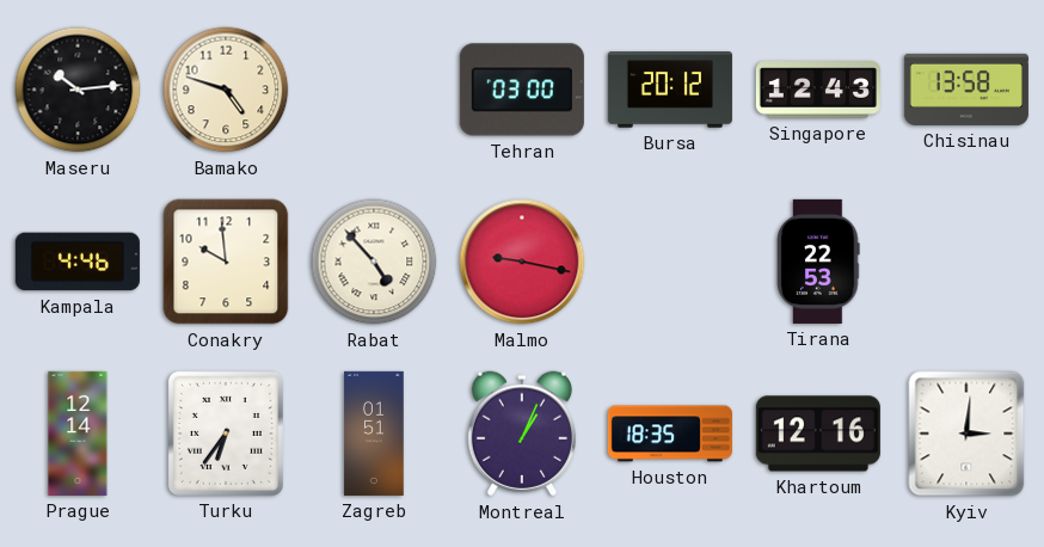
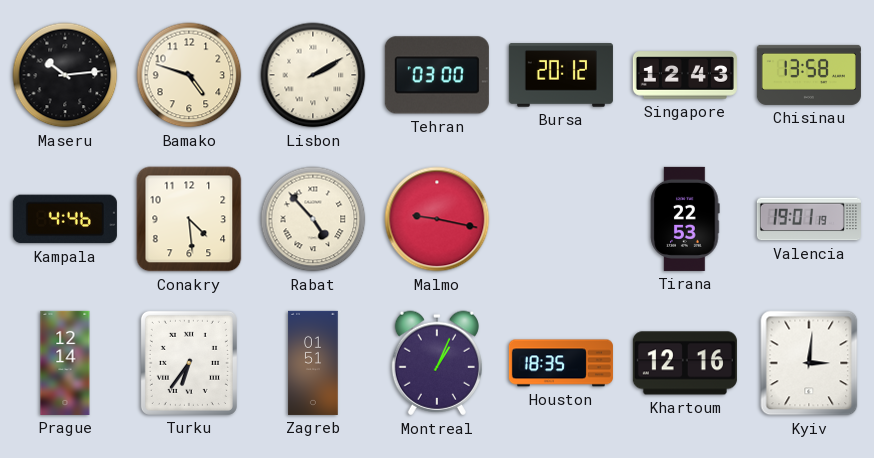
Lisbon: none -> 2:10
Conakry: 9:59 -> 4:29
Valencia: none -> 19:01
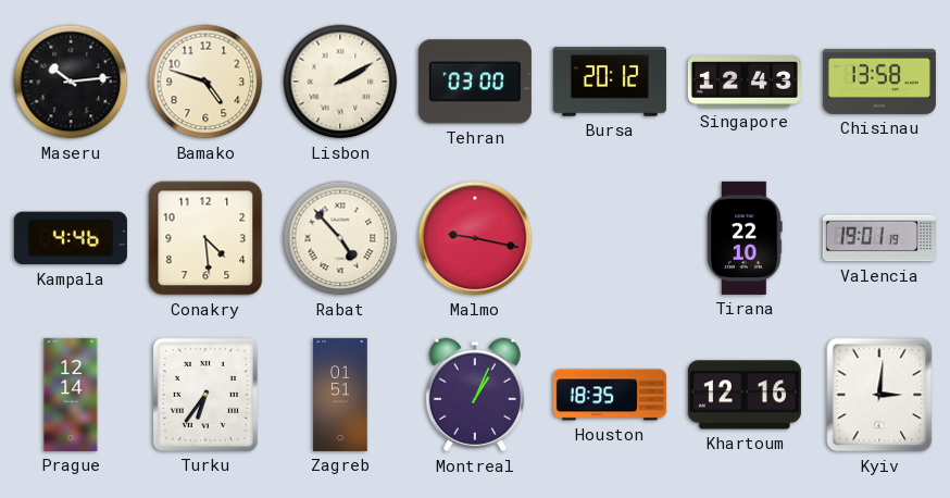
Tirana: 22:53 -> 22:10
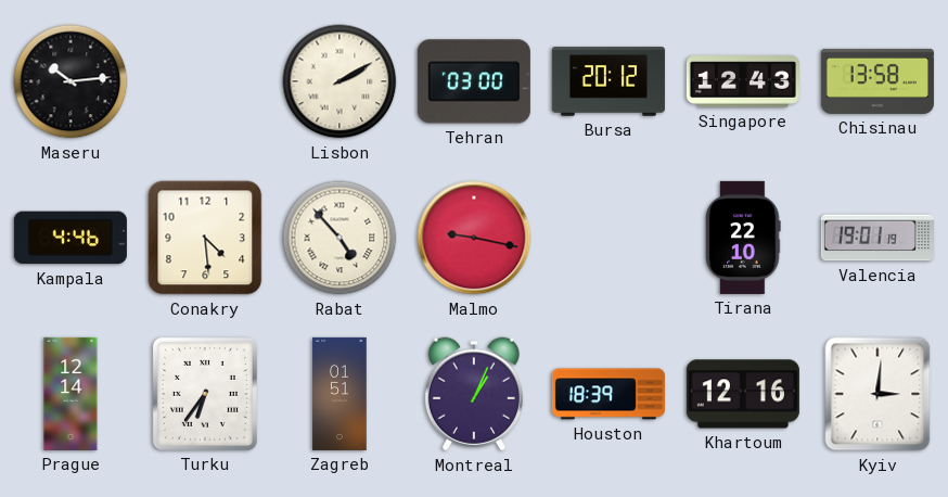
Bamako: 4:48 -> none
Houston: 18:35 -> 18:39
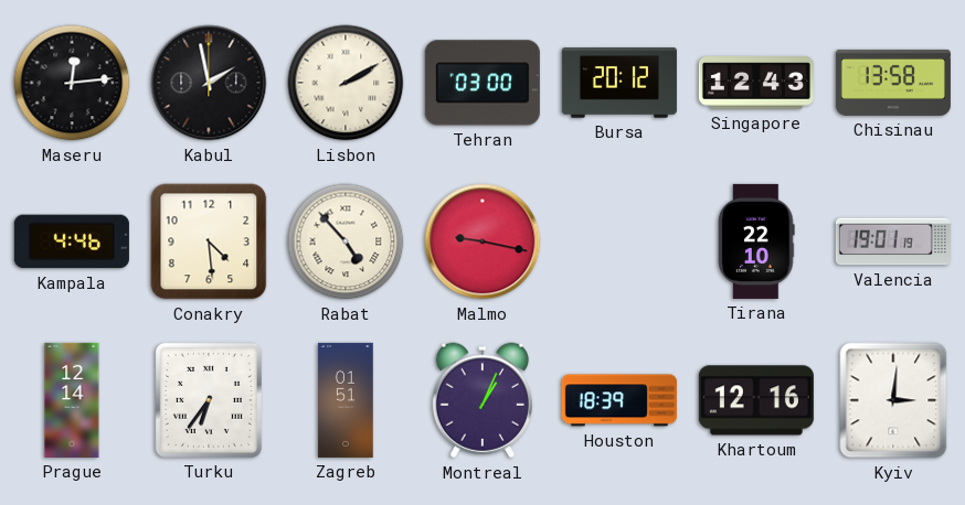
Maseru: 10:14 -> 12:14
Kabul: none -> 1:58
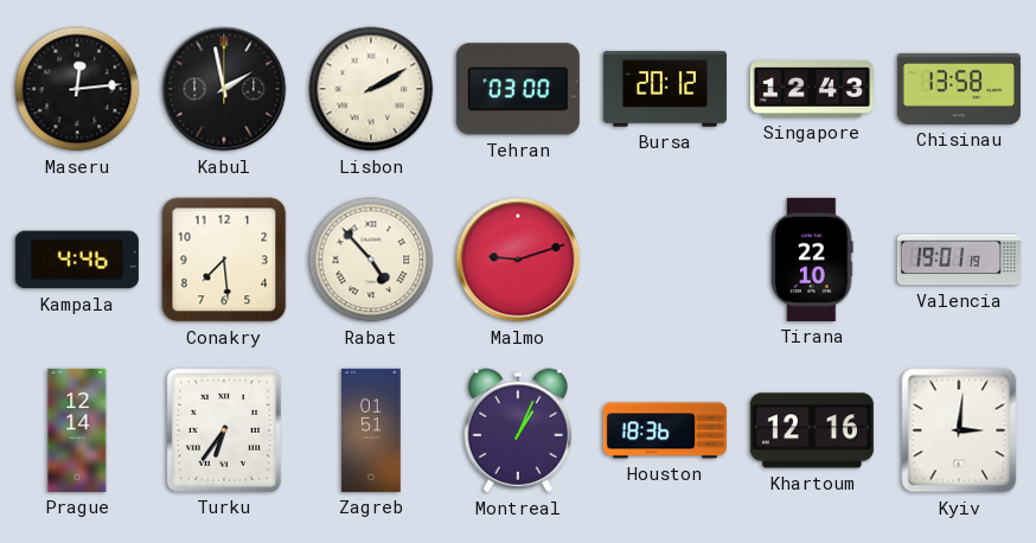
Conakry: 4:29 -> 7:29
Malmo: 9:17 -> 9:12
Houston: 18:39 -> 18:36
